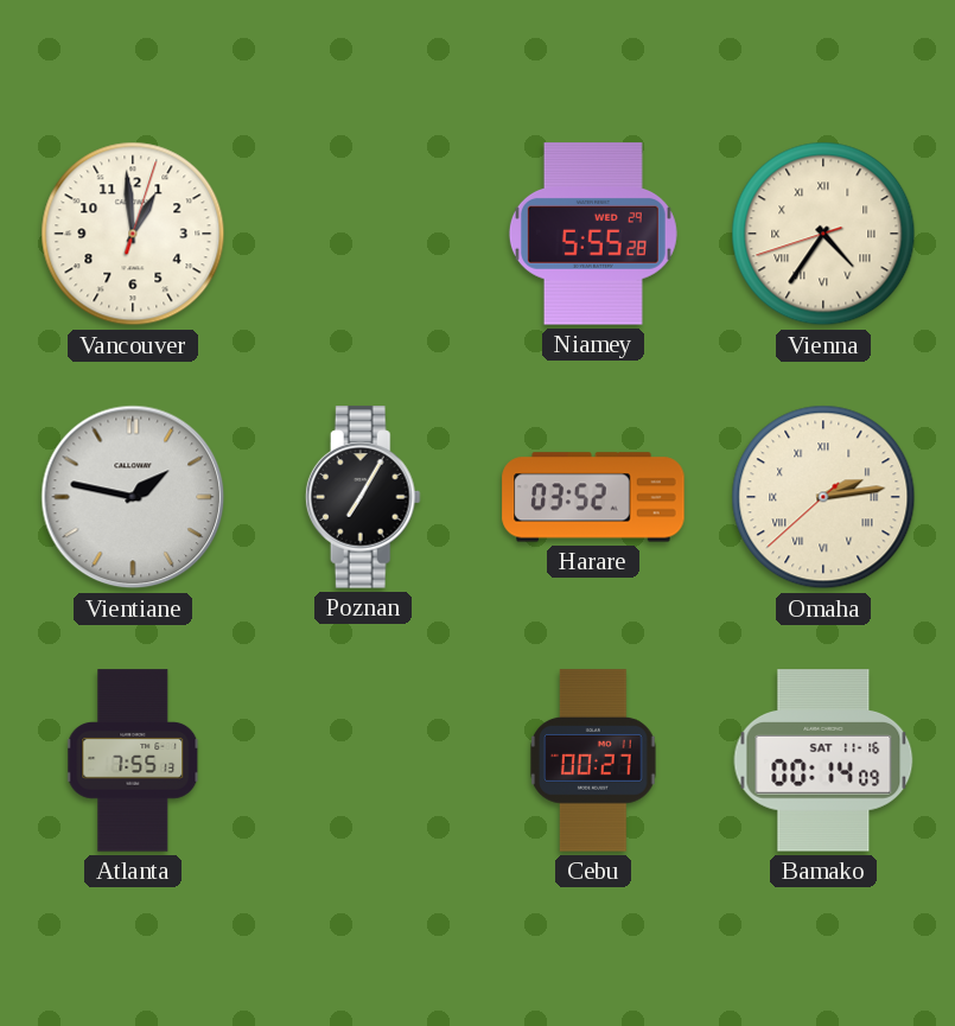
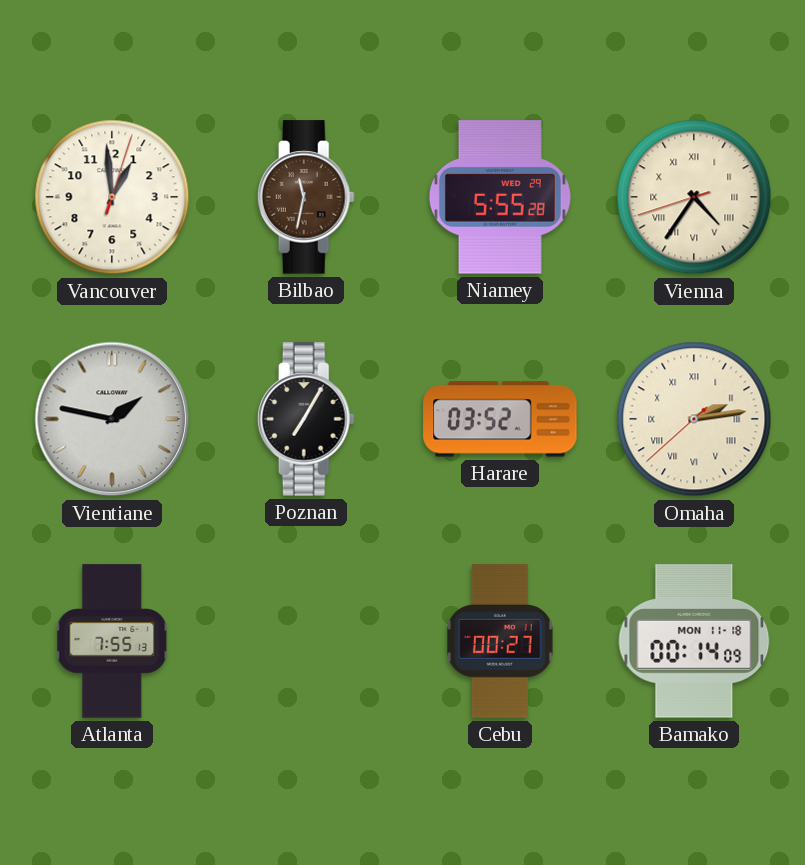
Bilbao: none -> 11:32
Bamako date: SAT 11-16 -> MON 11-18
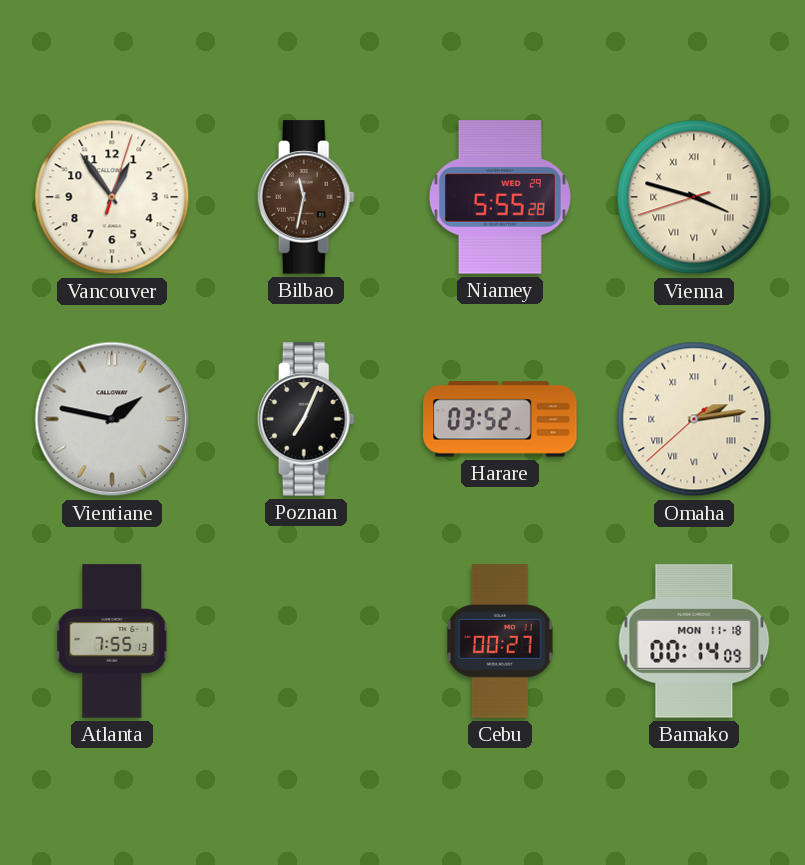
Vancouver: 12:59 -> 12:54
Vienna: 4:35 -> 3:47
Poznan: 7:05 -> 7:04
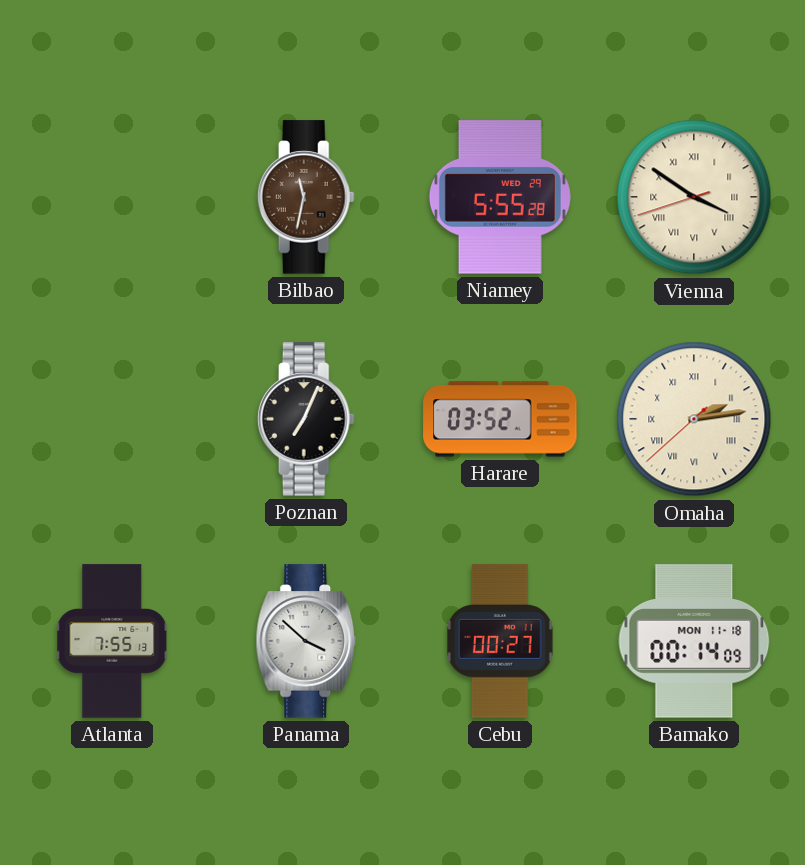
Vancouver: 12:54 -> none
Vienna: 3:47 -> 3:50
Vientiane: 1:47 -> none
Panama: none -> 3:52
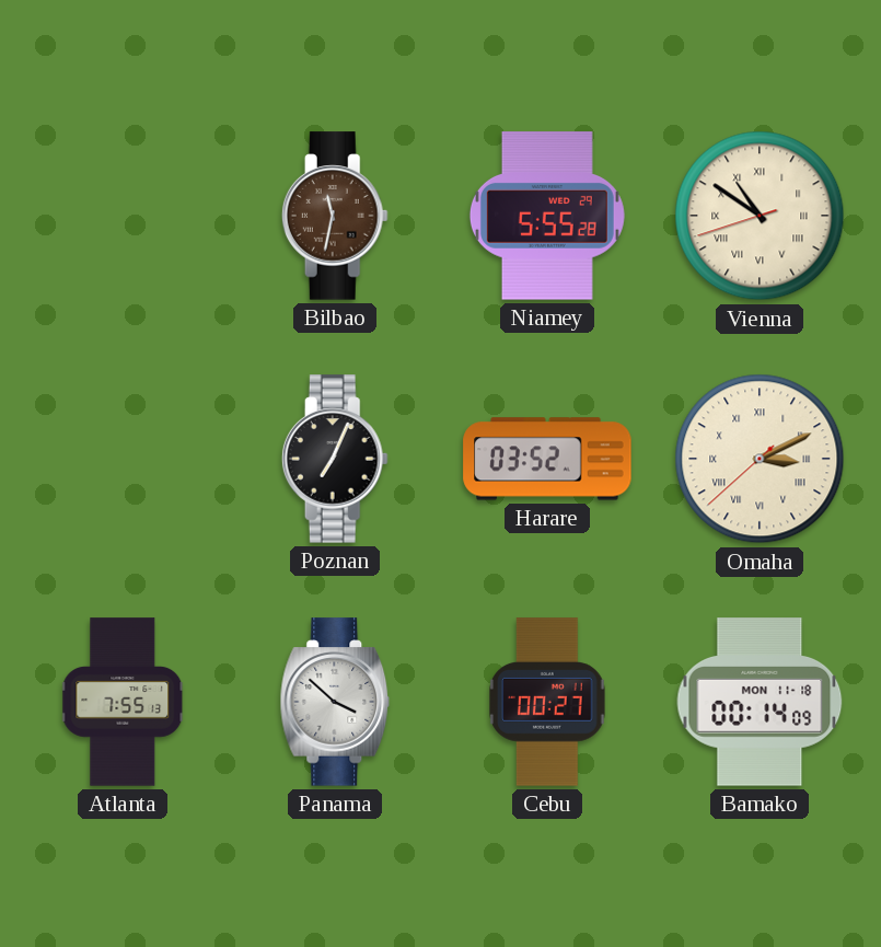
Vienna: 3:50 -> 10:50
Omaha: 2:13 -> 3:10
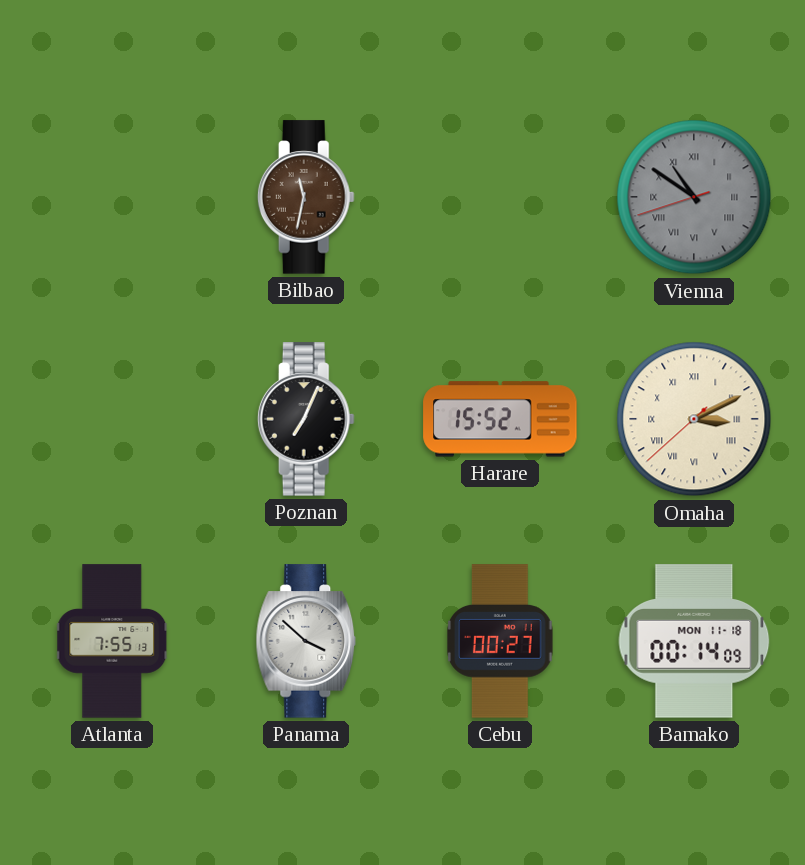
Niamey: 5:55 -> none
Vienna dial: cream -> grey
Harare: 03:52 -> 15:52
